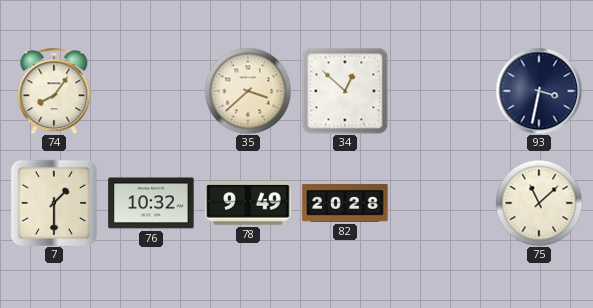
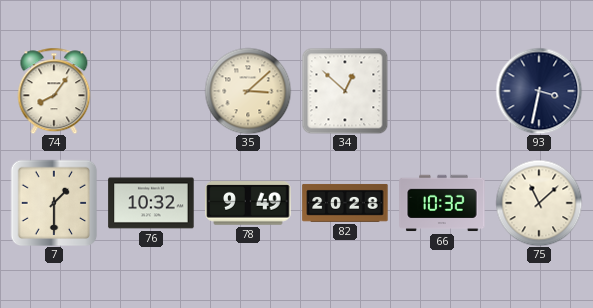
35: 3:38 -> 3:08
66: none -> 10:32
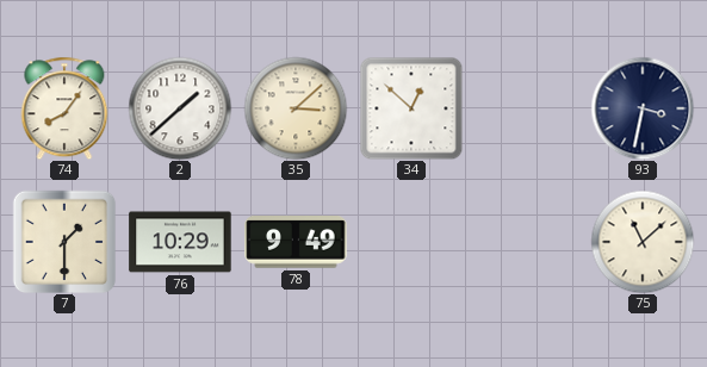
2: none -> 1:38
76: 10:32 -> 10:29
82: 20:28 -> none
66: 10:32 -> none
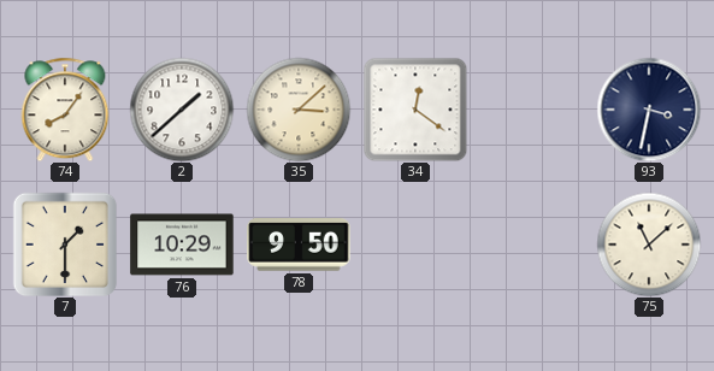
34: 12:52 -> 12:21
78: 9:49 -> 9:50
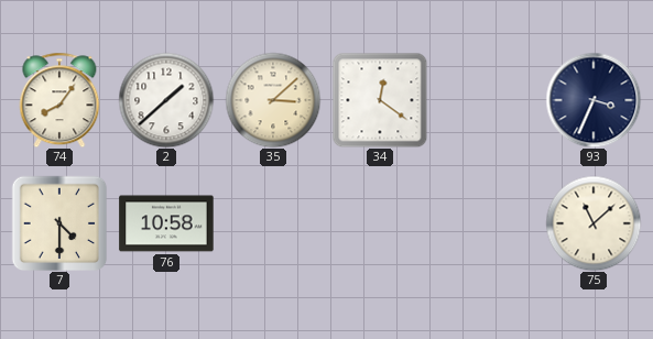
93: 3:32 -> 3:34
7: 1:30 -> 4:30
76: 10:29 -> 10:58
78: 9:50 -> none
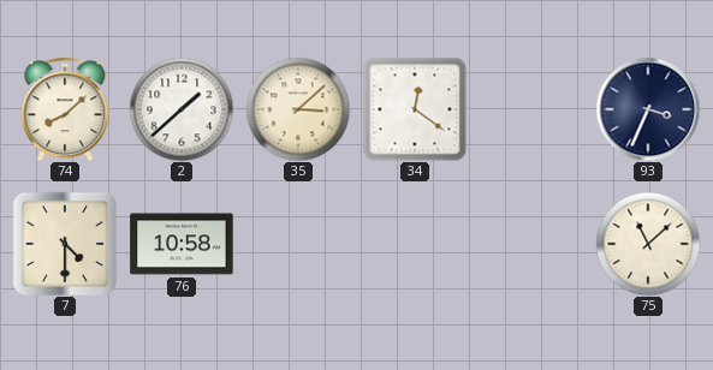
74: 8:06 -> 8:08
